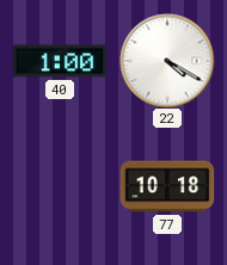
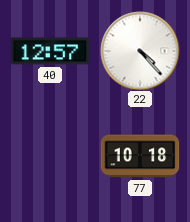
40: 1:00 -> 12:57
22: 4:20 -> 4:23
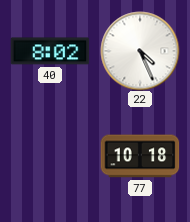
40: 12:57 -> 8:02
22: 4:23 -> 4:26
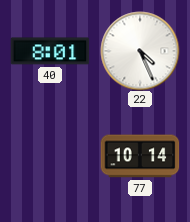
40: 8:02 -> 8:01
77: 10:18 -> 10:14
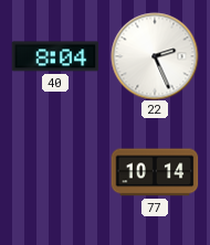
40: 8:01 -> 8:04
22: 4:26 -> 2:26
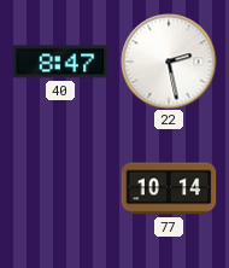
40: 8:04 -> 8:47
22: 2:26 -> 2:28
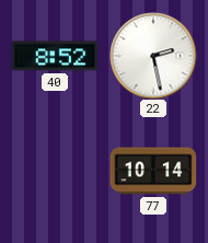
40: 8:47 -> 8:52
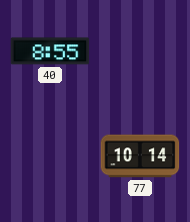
40: 8:52 -> 8:55
22: 2:28 -> none
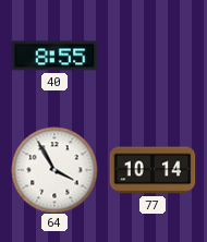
64: none -> 3:55
